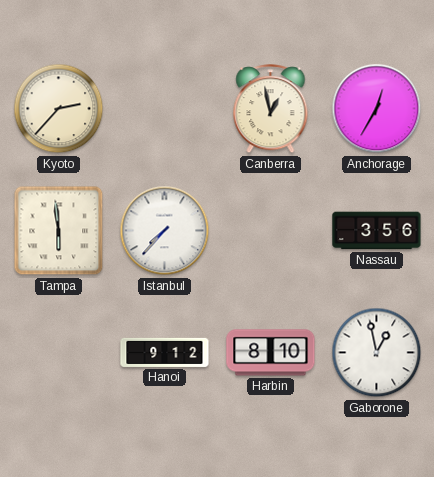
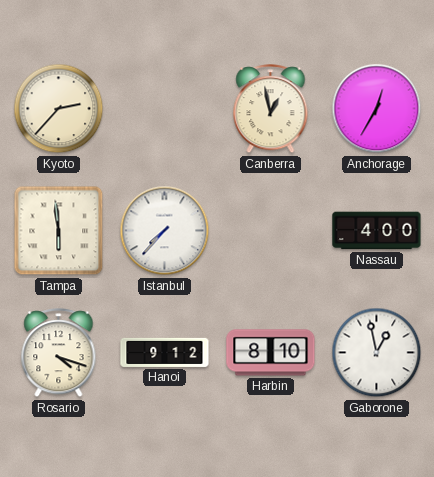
Nassau: 3:56 -> 4:00
Rosario: none -> 4:18
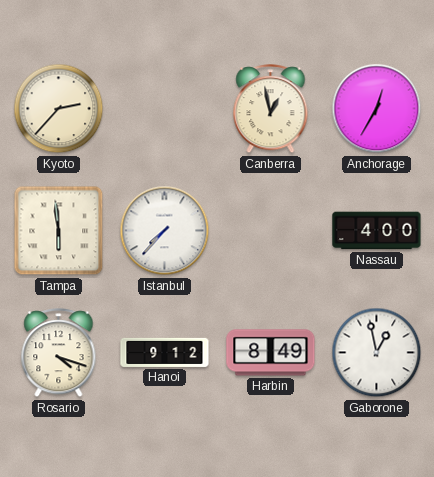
Harbin: 8:10 -> 8:49
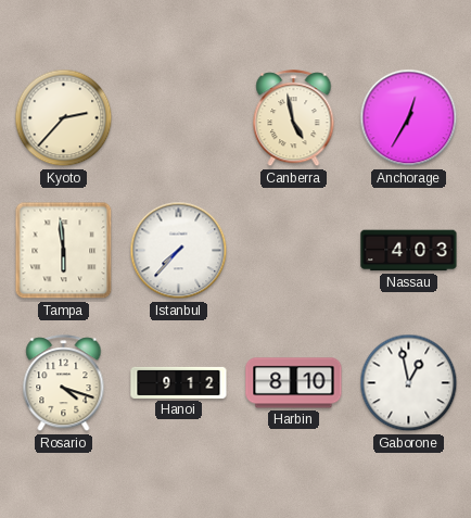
Canberra: 12:58 -> 4:58
Nassau: 4:00 -> 4:03
Harbin: 8:49 -> 8:10
